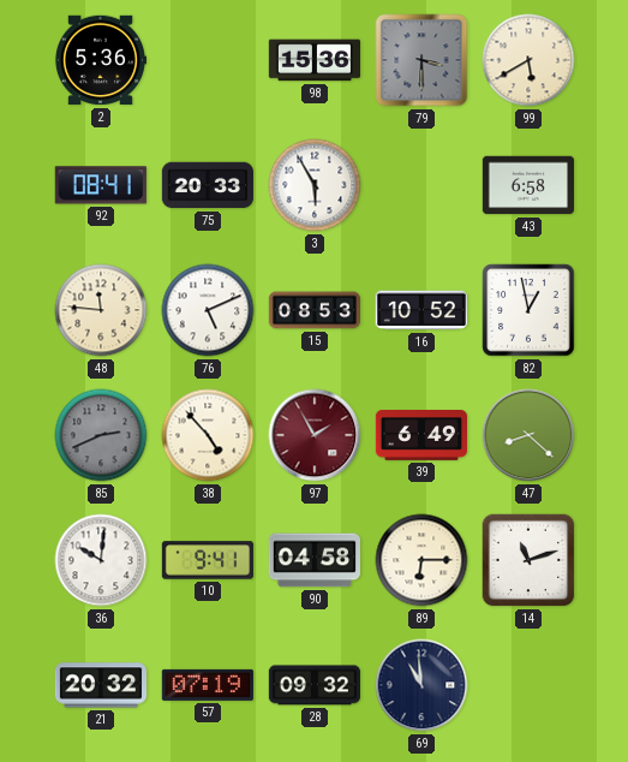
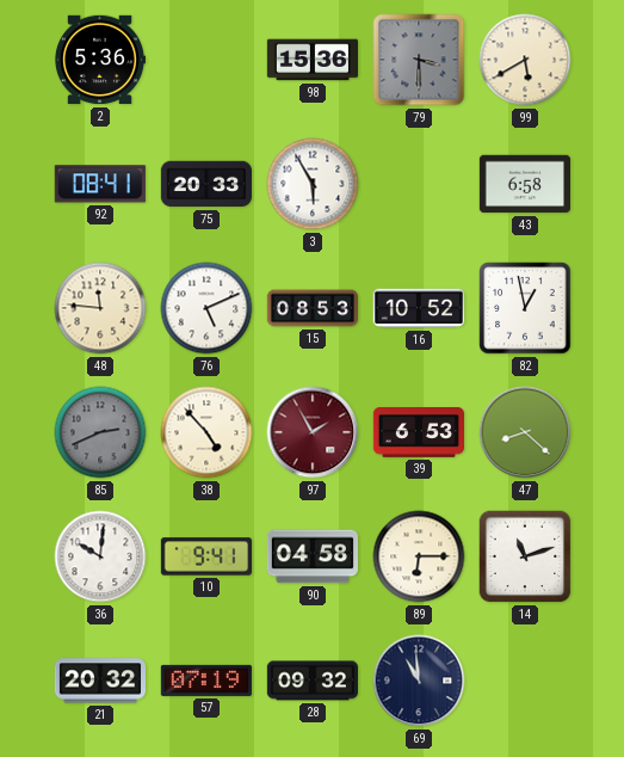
39: 6:49 -> 6:53
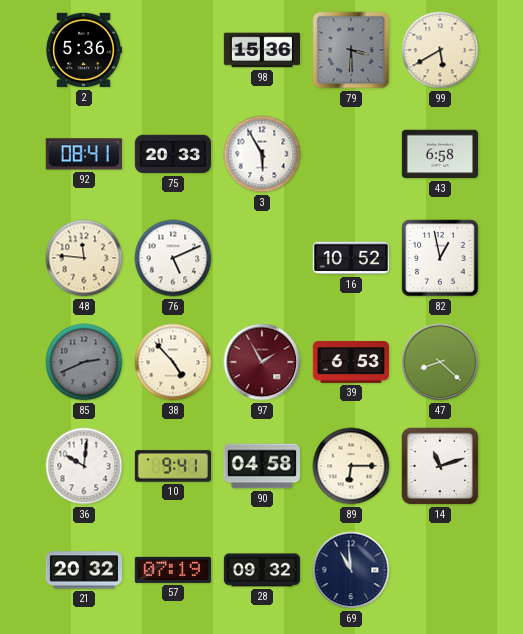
15: 08:53 -> none
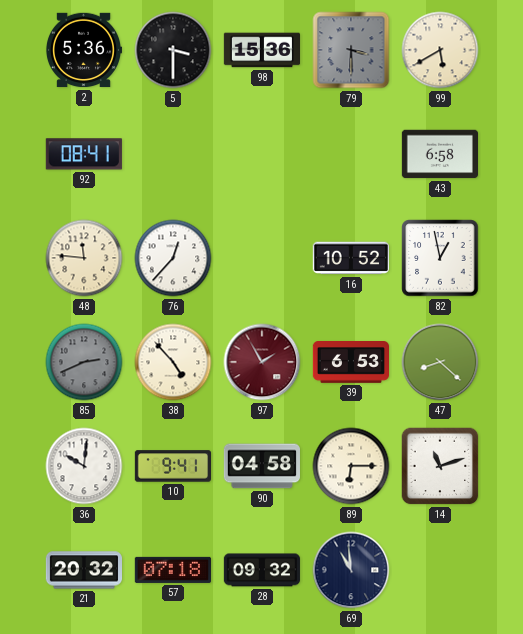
5: none -> 3:30
75: 20:33 -> none
3: 5:55 -> none
76: 5:11 -> 12:37
57: 07:19 -> 07:18
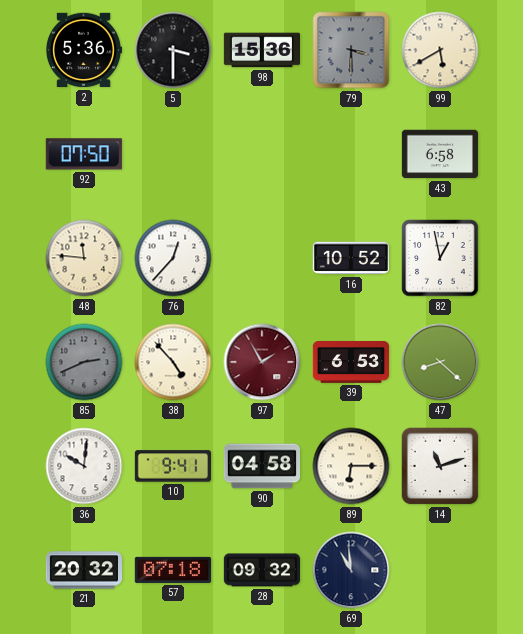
92: 08:41 -> 07:50
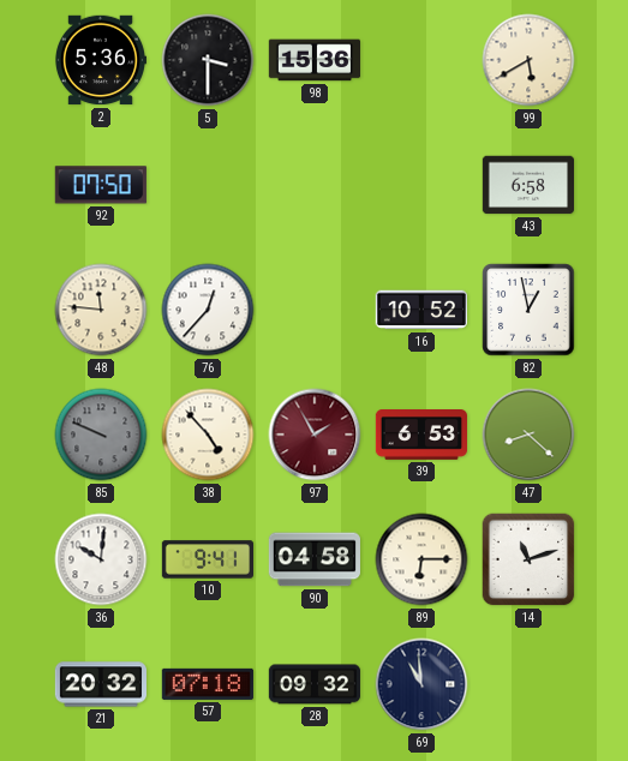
79: 3:30 -> none
85: 2:41 -> 9:49
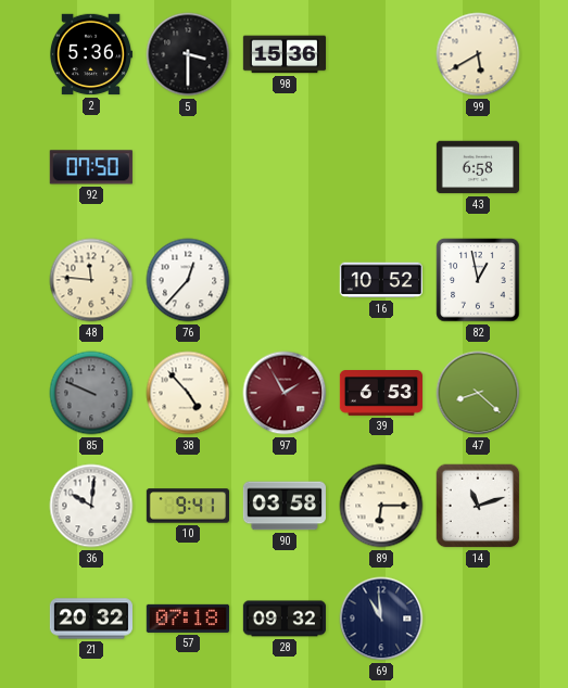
90: 04:58 -> 03:58
